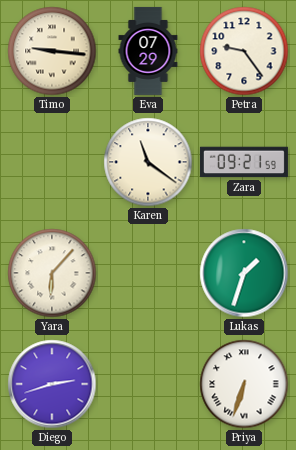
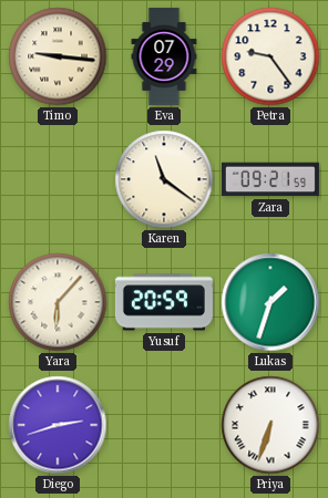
Yusuf: none -> 20:59
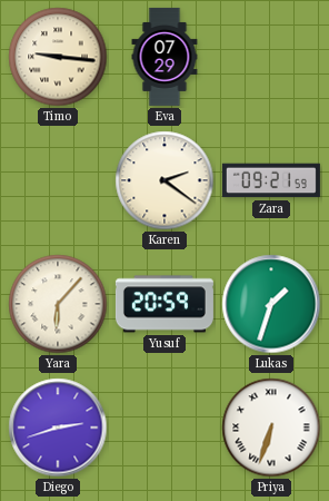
Petra: 9:24 -> none
Karen: 11:21 -> 2:21
